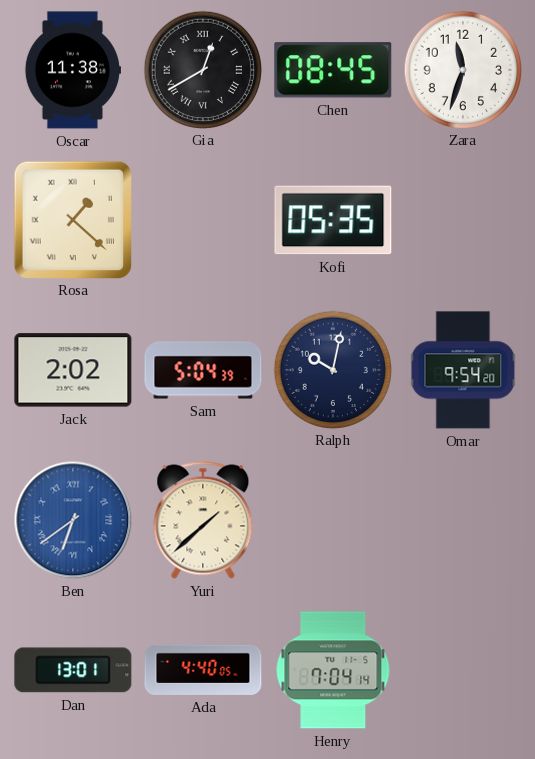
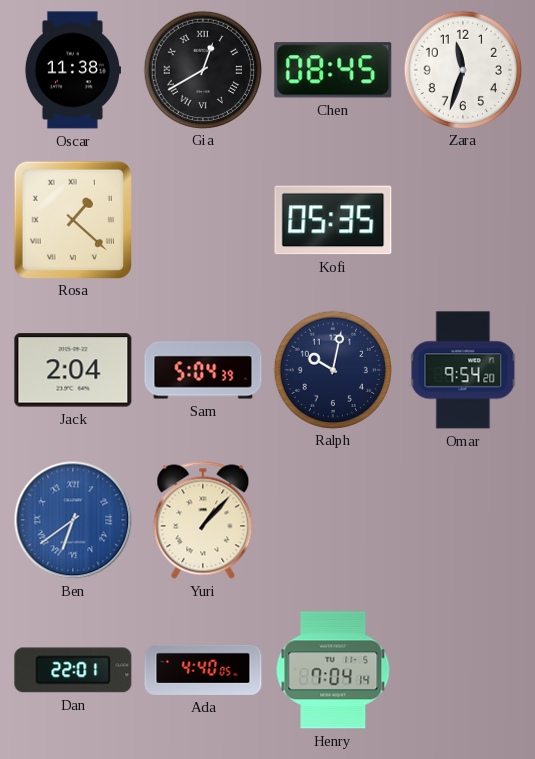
Jack: 2:02 -> 2:04
Yuri: 1:38 -> 1:07
Dan: 13:01 -> 22:01
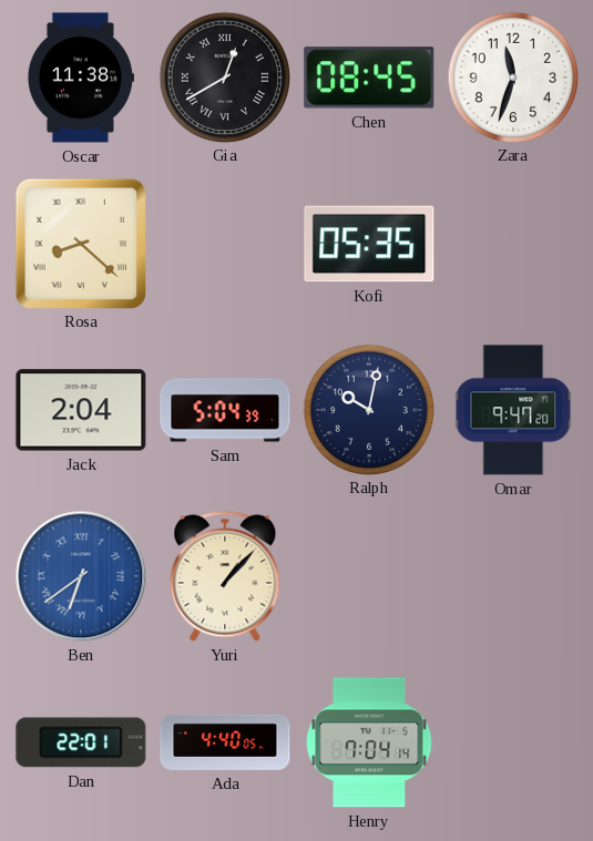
Rosa: 1:22 -> 8:22
Omar: 9:54 -> 9:47
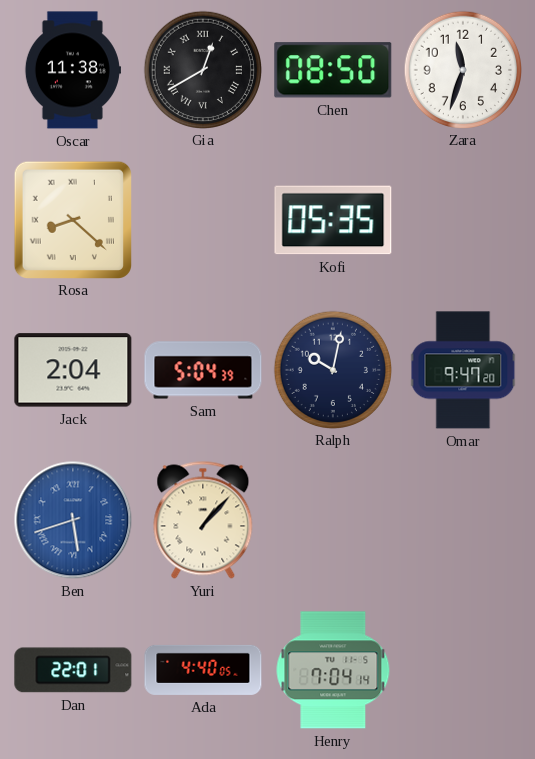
Chen: 08:45 -> 08:50
Ben: 6:39 -> 5:42
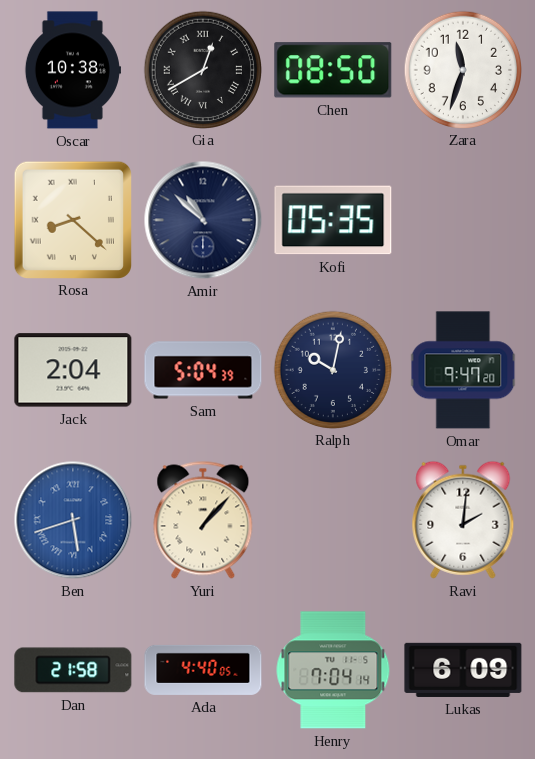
Oscar: 11:38 -> 10:38
Amir: none -> 10:52
Ravi: none -> 2:01
Dan: 22:01 -> 21:58
Lukas: none -> 6:09
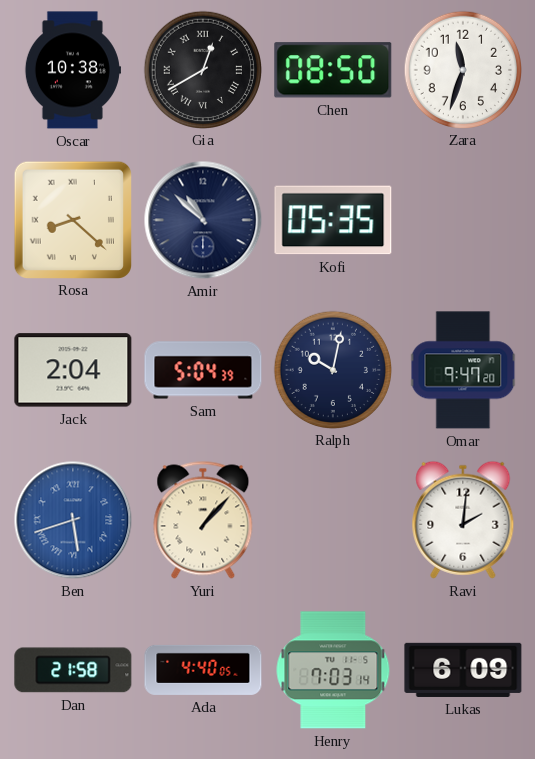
Henry: 7:04 -> 7:03
